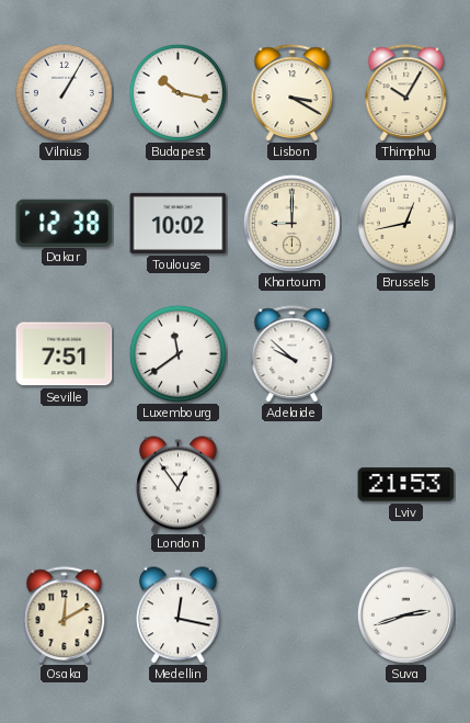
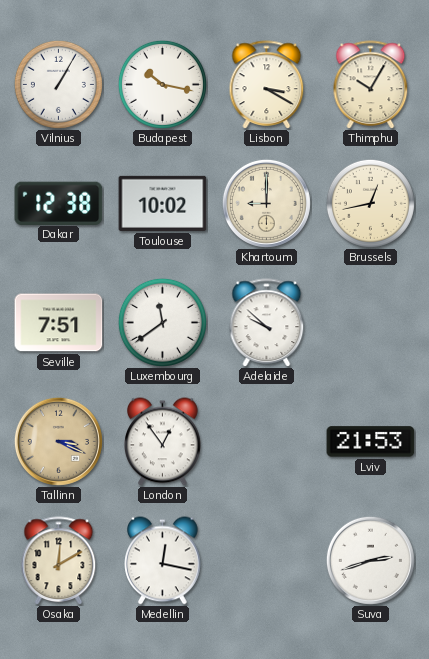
Tallinn: none -> 3:19
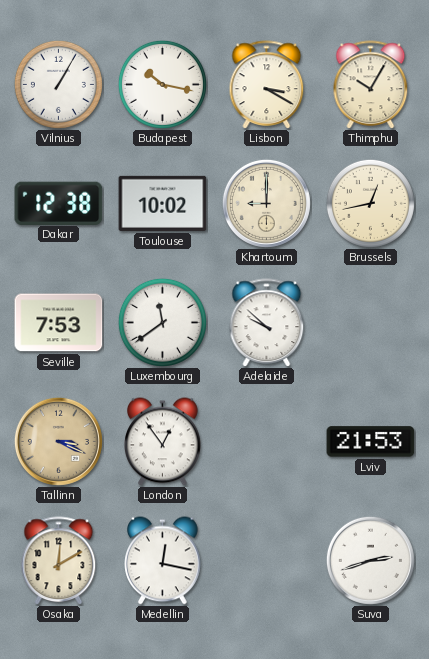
Seville: 7:51 -> 7:53
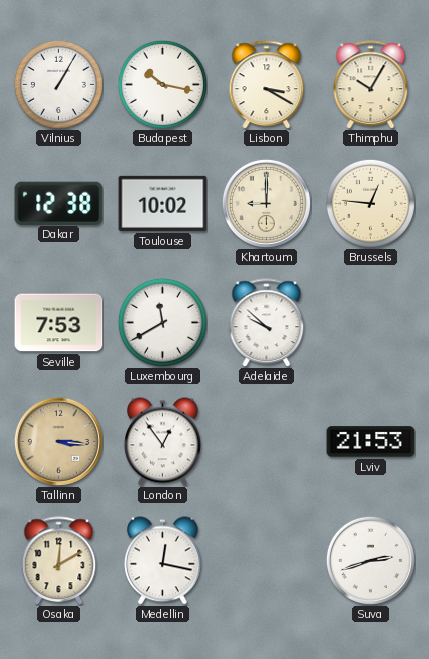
Brussels: 12:43 -> 12:46
Luxembourg: 11:39 -> 11:40
Tallinn: 3:19 -> 3:16
